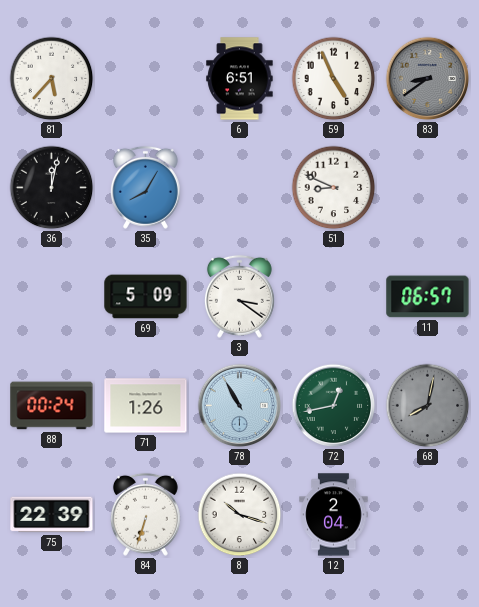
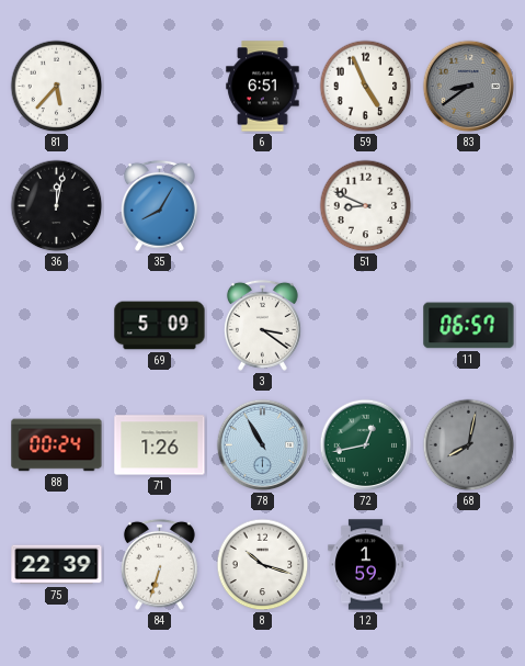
12: 2:04 -> 1:59
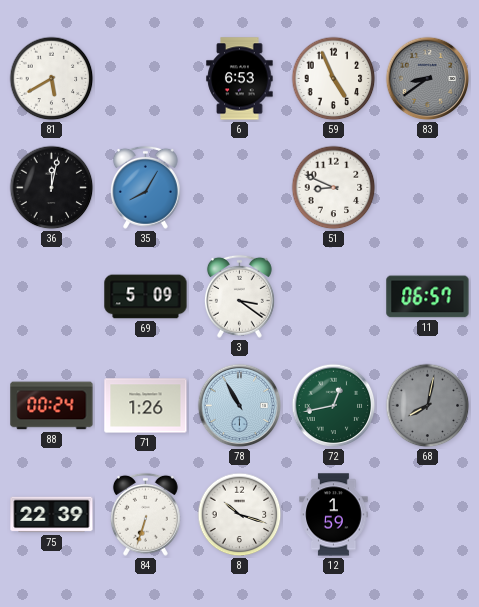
81: 5:37 -> 5:40
6: 6:51 -> 6:53
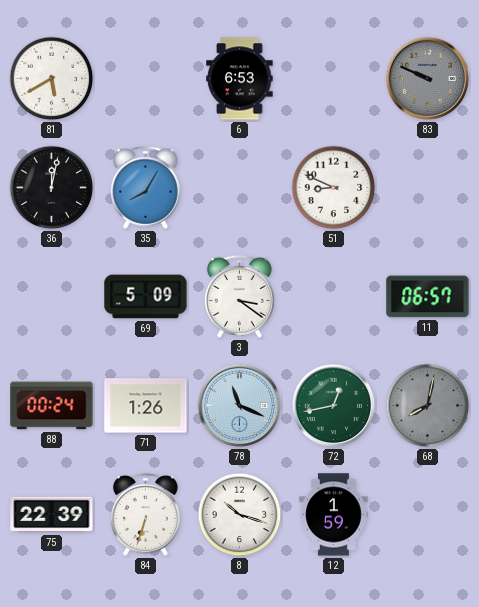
59: 4:56 -> none
83: 8:39 -> 9:49
78: 10:55 -> 11:19
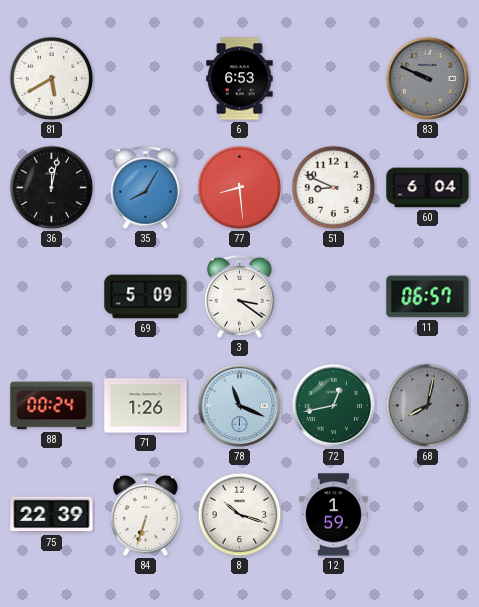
77: none -> 8:29
60: none -> 6:04
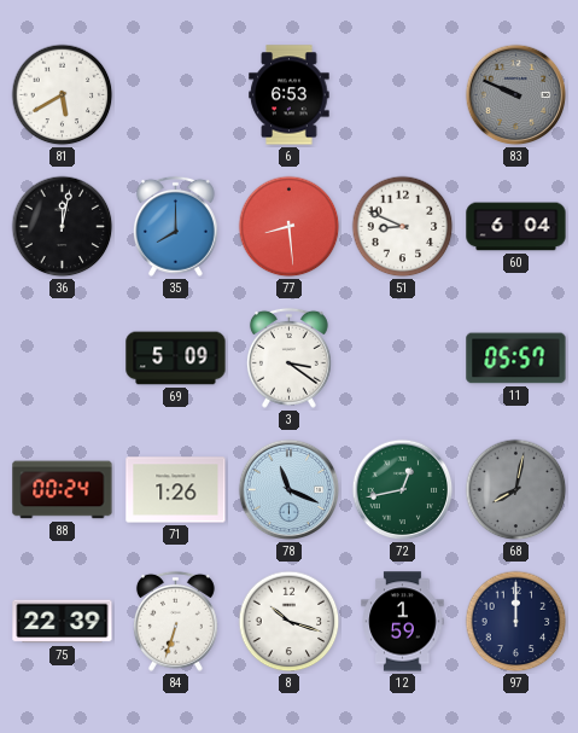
35: 8:05 -> 8:00
11: 06:57 -> 05:57
97: none -> 12:00
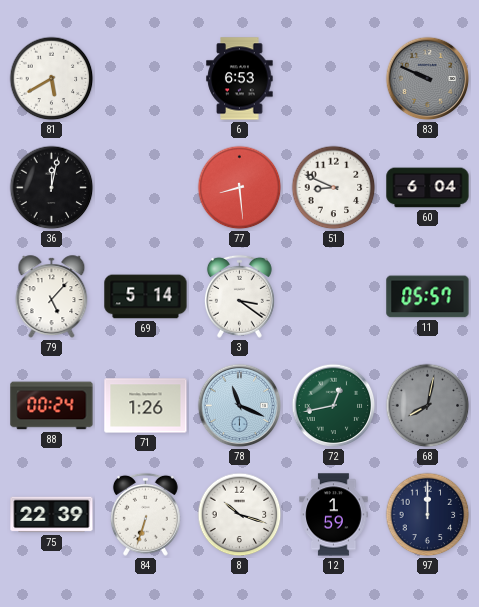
35: 8:00 -> none
79: none -> 5:07
69: 5:09 -> 5:14
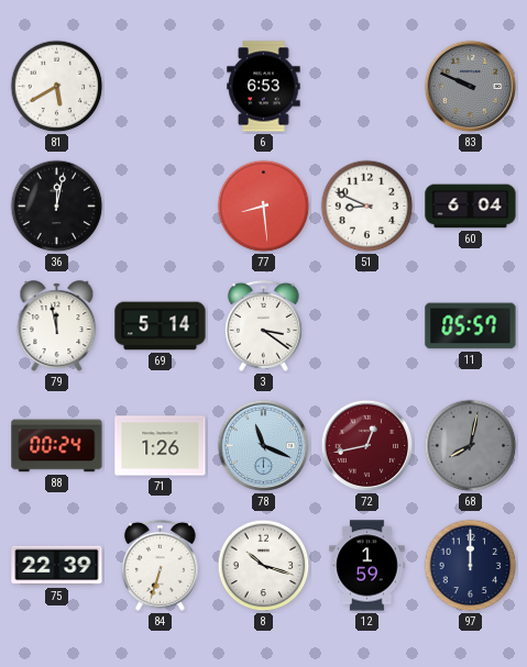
79: 5:07 -> 11:58
72 dial: green -> burgundy
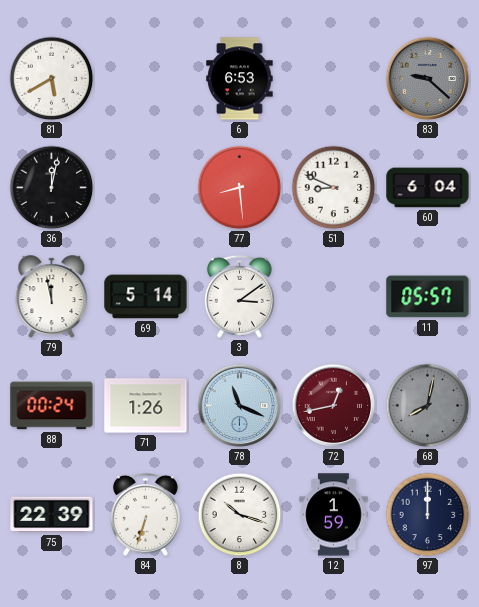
83: 9:49 -> 9:22
3: 3:21 -> 3:09
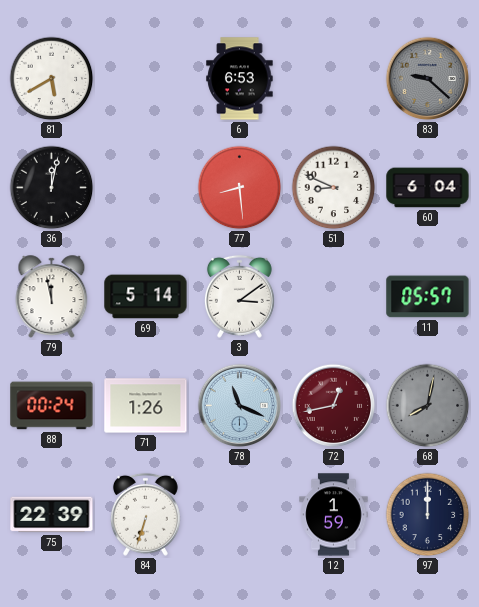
8: 10:18 -> none
